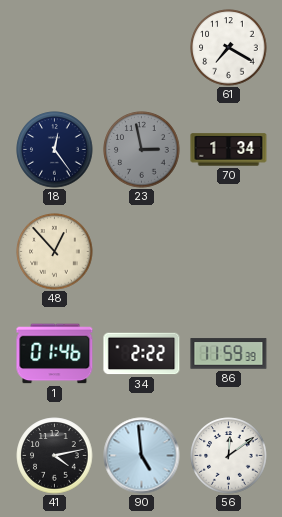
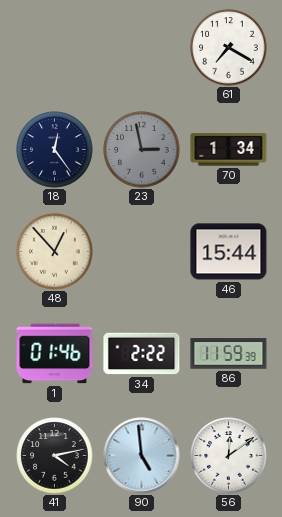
46: none -> 15:44
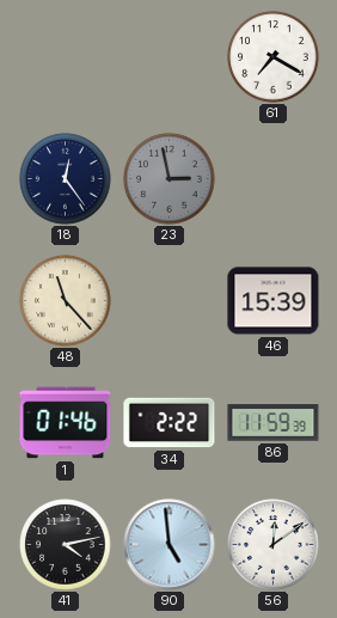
70: 1:34 -> none
48: 12:53 -> 11:23
46: 15:44 -> 15:39
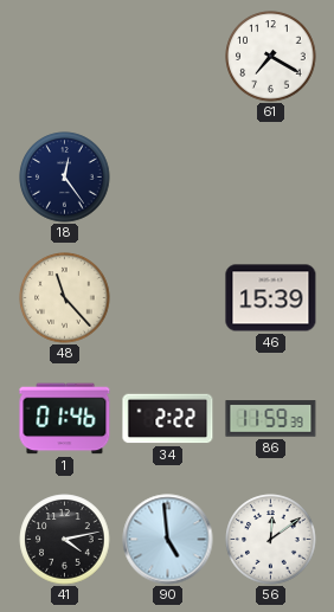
23: 2:58 -> none
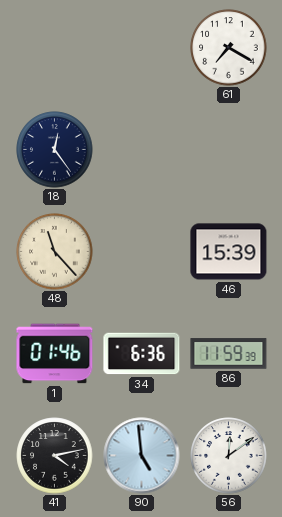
34: 2:22 -> 6:36
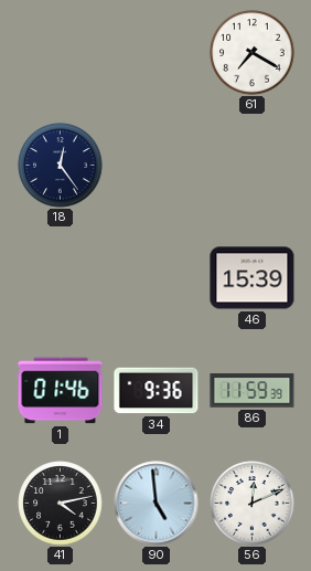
48: 11:23 -> none
34: 6:36 -> 9:36
56: 12:09 -> 12:11
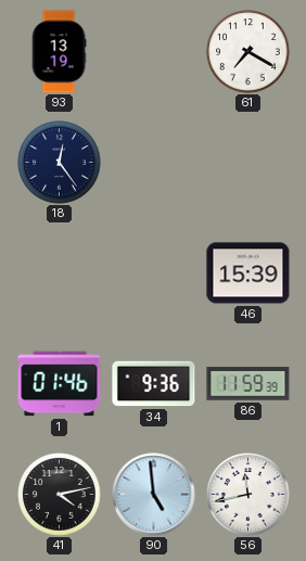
93: none -> 13:19
56: 12:11 -> 11:43
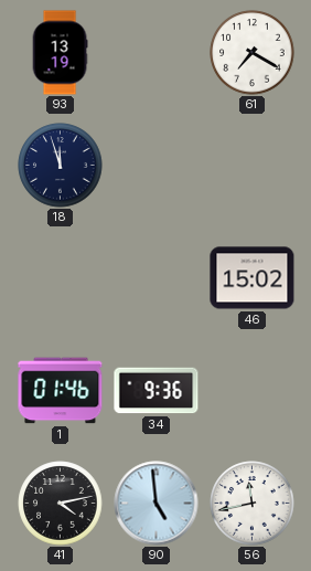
18: 12:24 -> 11:57
46: 15:39 -> 15:02
86: 11:59 -> none
